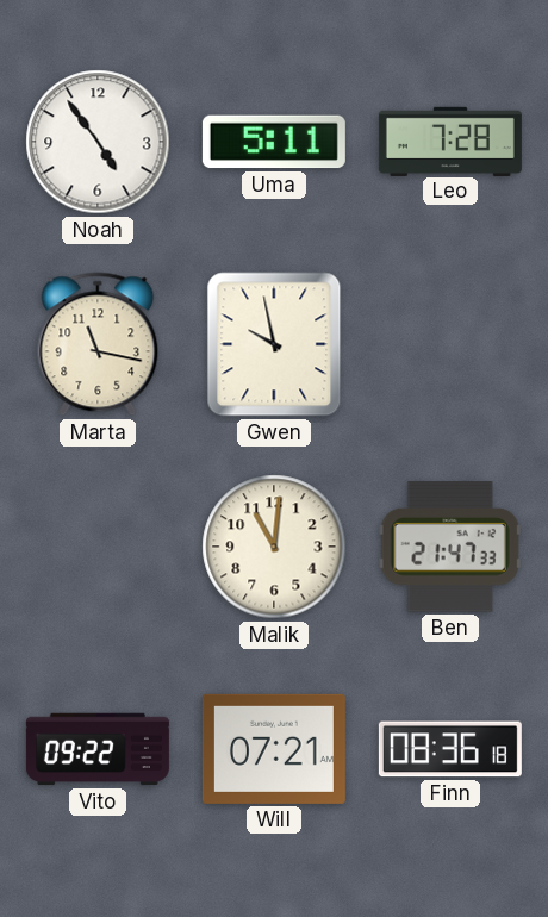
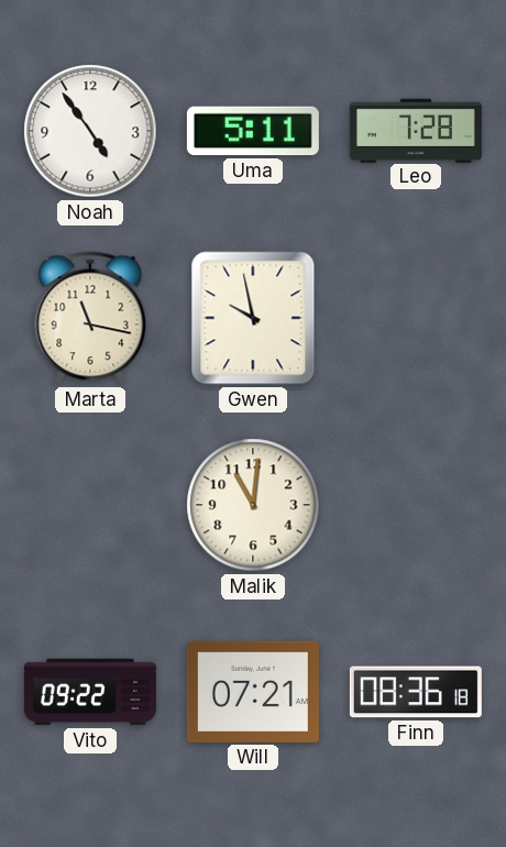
Ben: 21:47 -> none
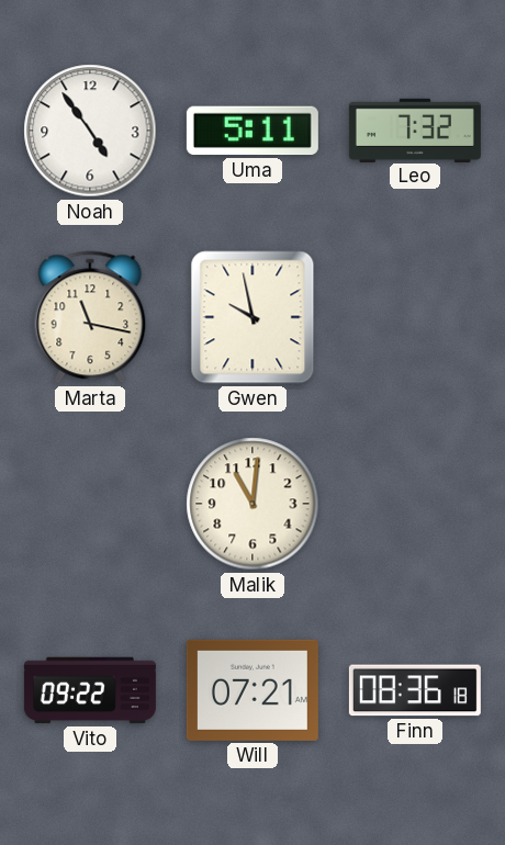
Leo: 7:28 -> 7:32
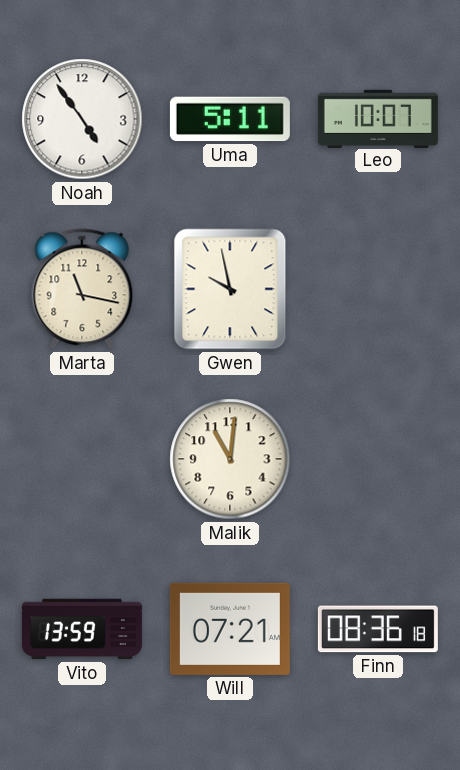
Leo: 7:32 -> 10:07
Vito: 09:22 -> 13:59
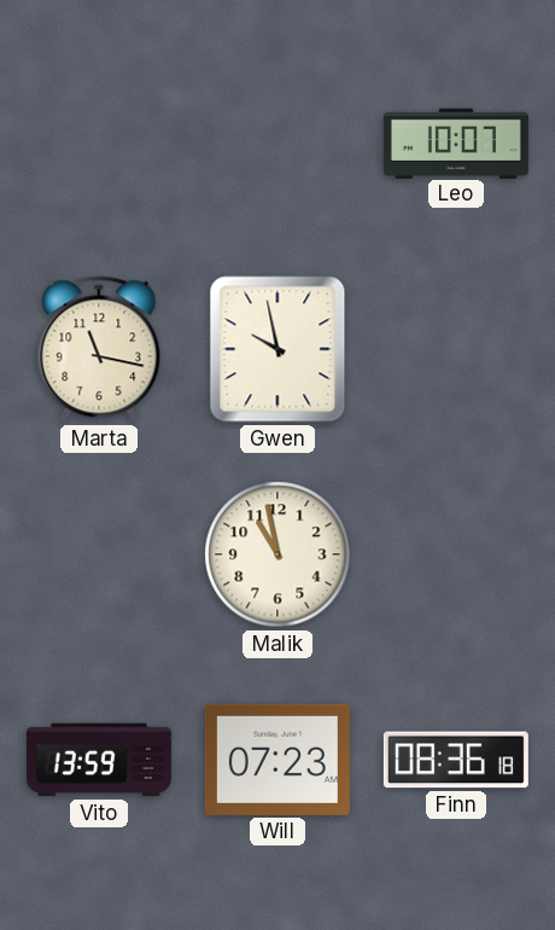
Noah: 4:54 -> none
Uma: 5:11 -> none
Malik: 11:01 -> 10:58
Will: 07:21 -> 07:23
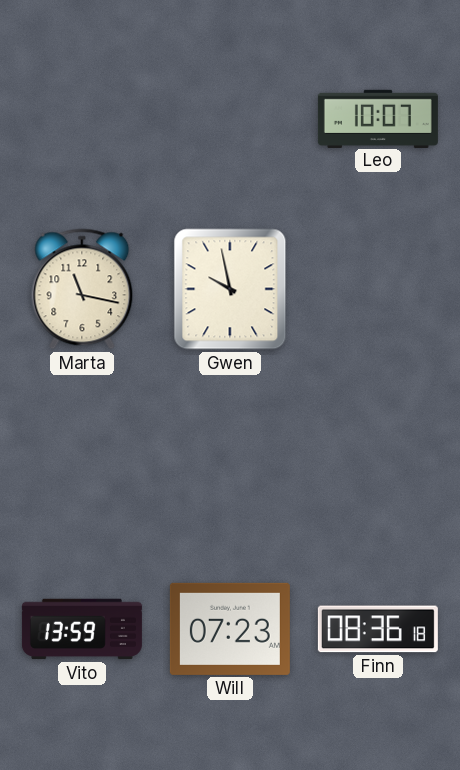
Malik: 10:58 -> none
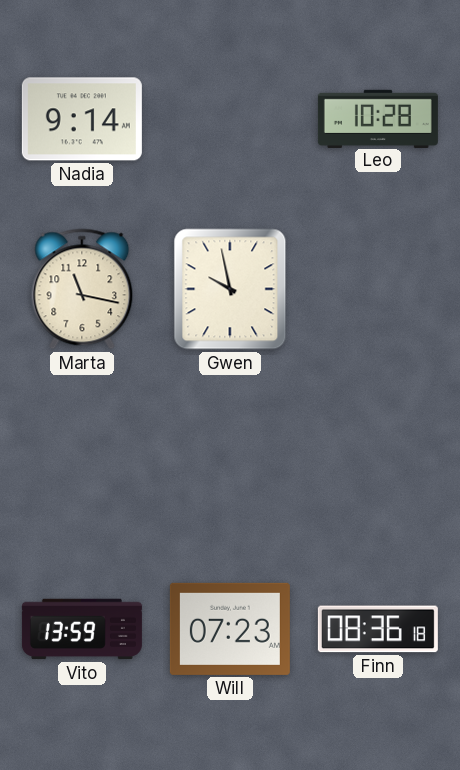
Nadia: none -> 9:14
Leo: 10:07 -> 10:28
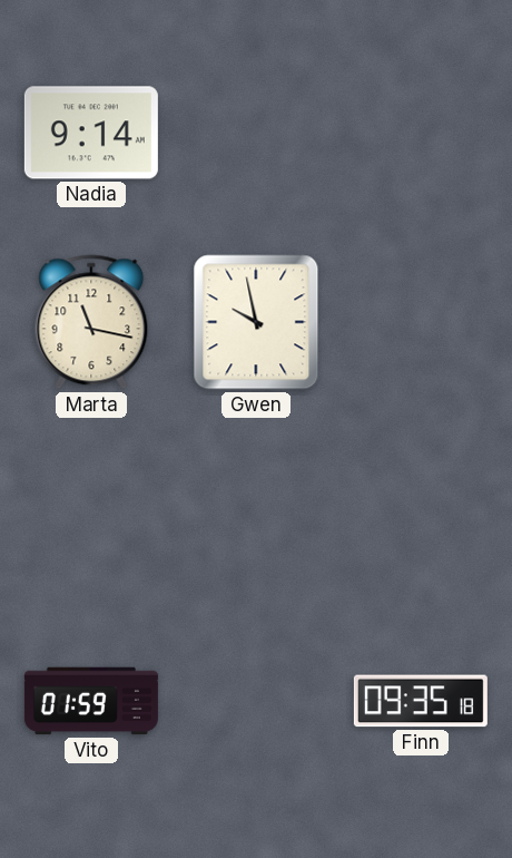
Leo: 10:28 -> none
Vito: 13:59 -> 01:59
Will: 07:23 -> none
Finn: 08:36 -> 09:35
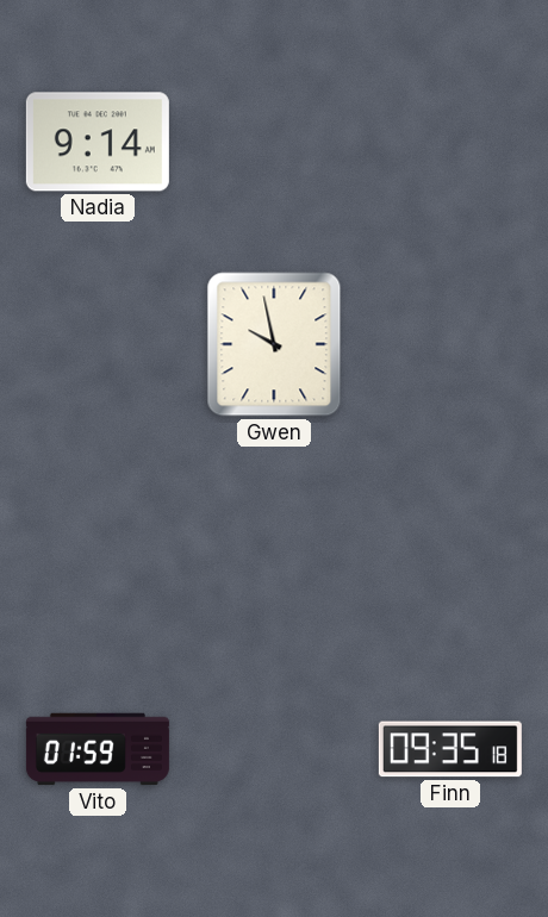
Marta: 11:17 -> none
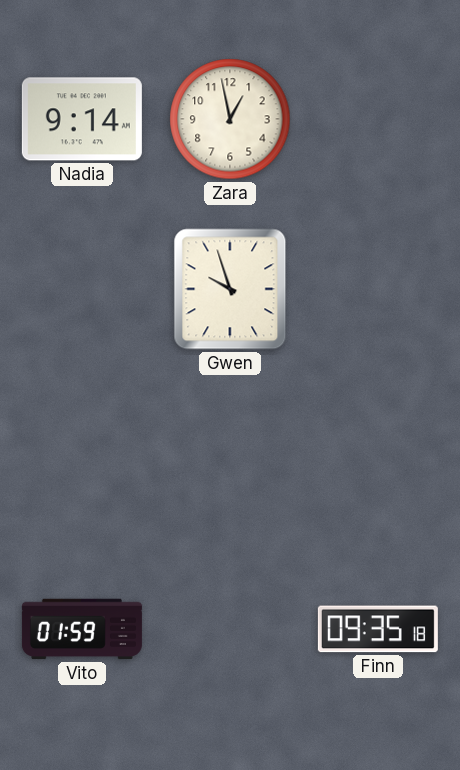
Zara: none -> 12:58
Gwen: 9:58 -> 9:57
